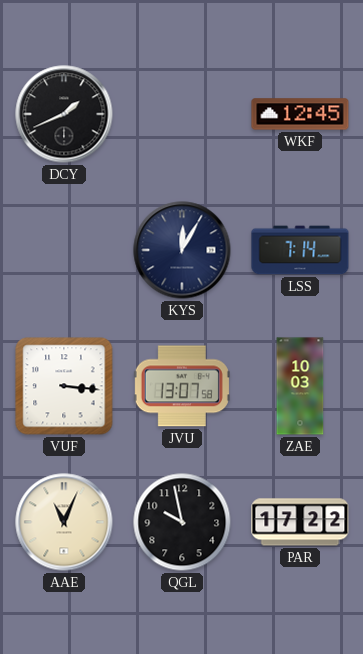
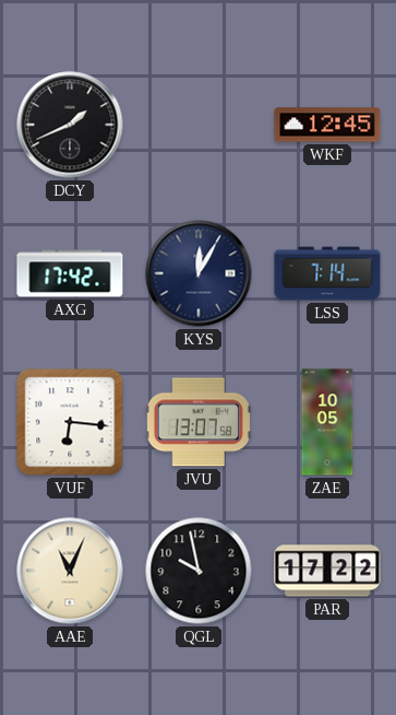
AXG: none -> 17:42
VUF: 3:16 -> 6:16
ZAE: 10:03 -> 10:05
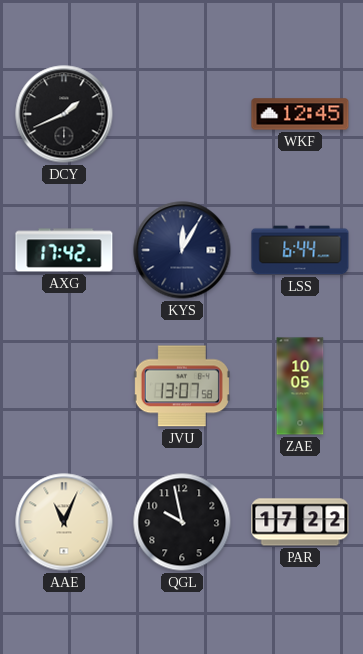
LSS: 7:14 -> 6:44
VUF: 6:16 -> none
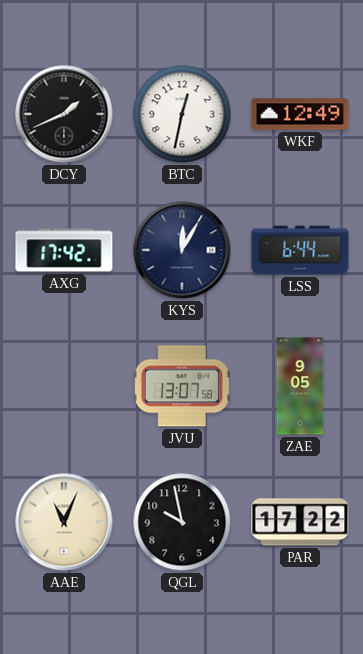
BTC: none -> 12:32
WKF: 12:45 -> 12:49
ZAE: 10:05 -> 9:05
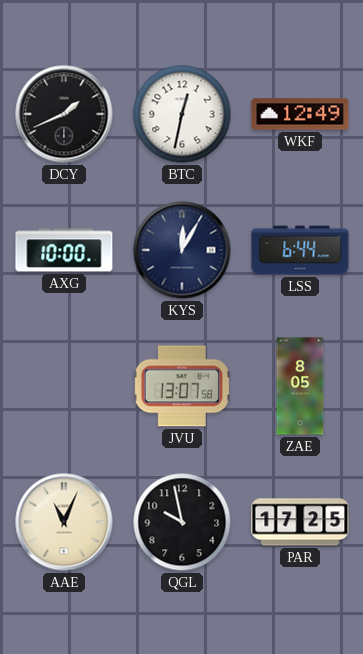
AXG: 17:42 -> 10:00
ZAE: 9:05 -> 8:05
PAR: 17:22 -> 17:25
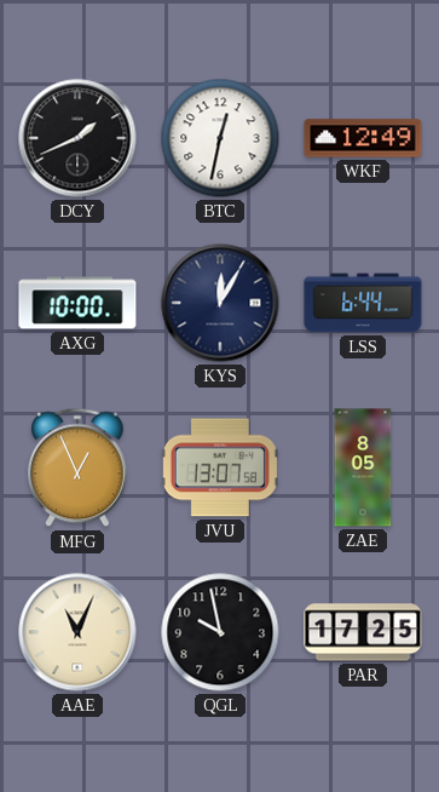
MFG: none -> 12:56
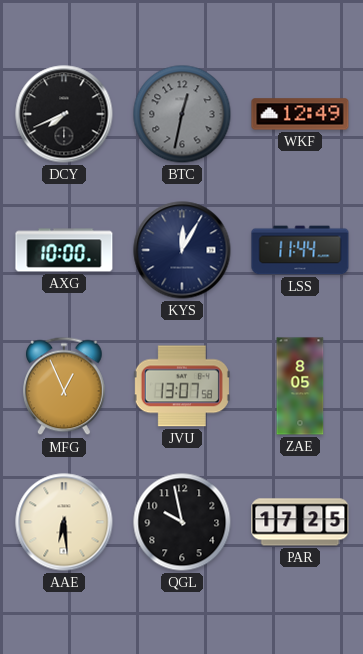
DCY: 1:41 -> 7:41
BTC dial: white -> grey
LSS: 6:44 -> 11:44
AAE: 11:04 -> 6:29
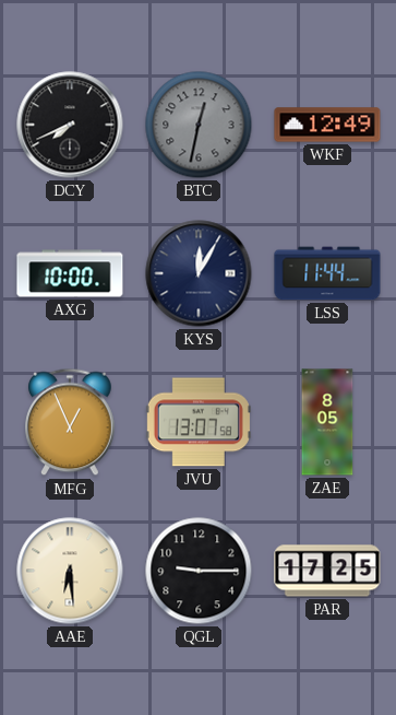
QGL: 9:58 -> 9:15
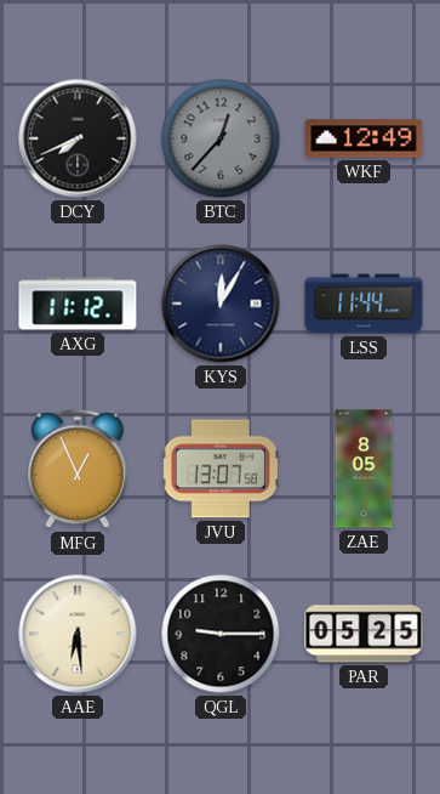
BTC: 12:32 -> 12:37
AXG: 10:00 -> 11:12
PAR: 17:25 -> 05:25
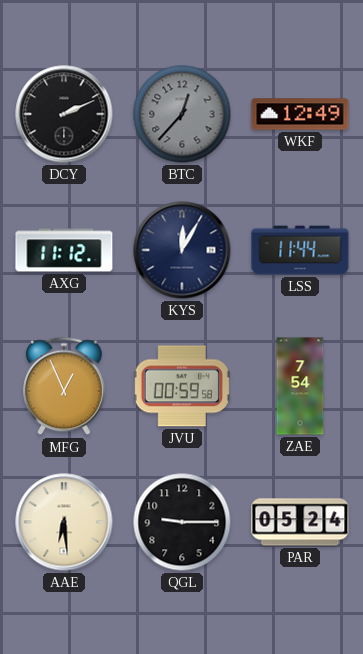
DCY: 7:41 -> 2:11
JVU: 13:07 -> 00:59
ZAE: 8:05 -> 7:54
PAR: 05:25 -> 05:24
